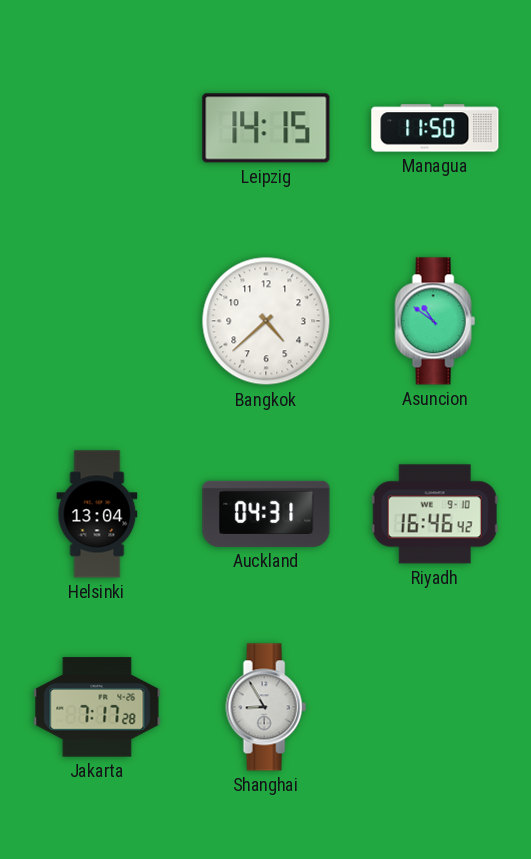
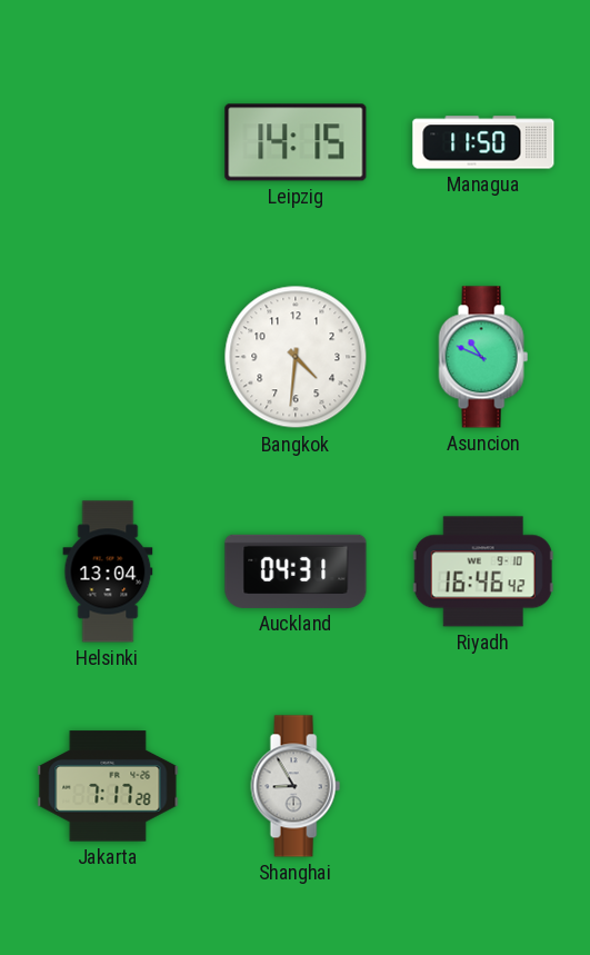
Bangkok: 4:38 -> 4:31
Asuncion: 10:51 -> 10:49
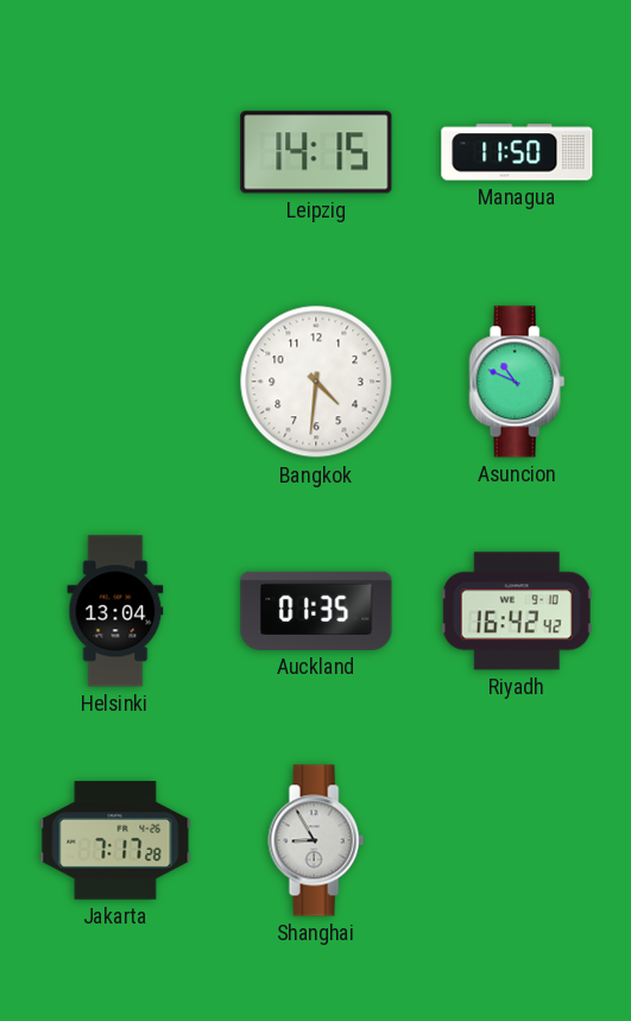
Auckland: 04:31 -> 01:35
Riyadh: 16:46 -> 16:42
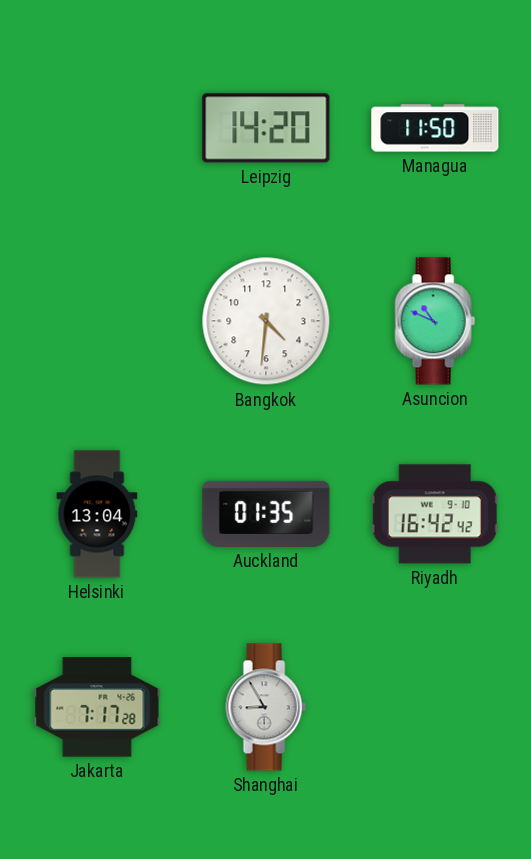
Leipzig: 14:15 -> 14:20
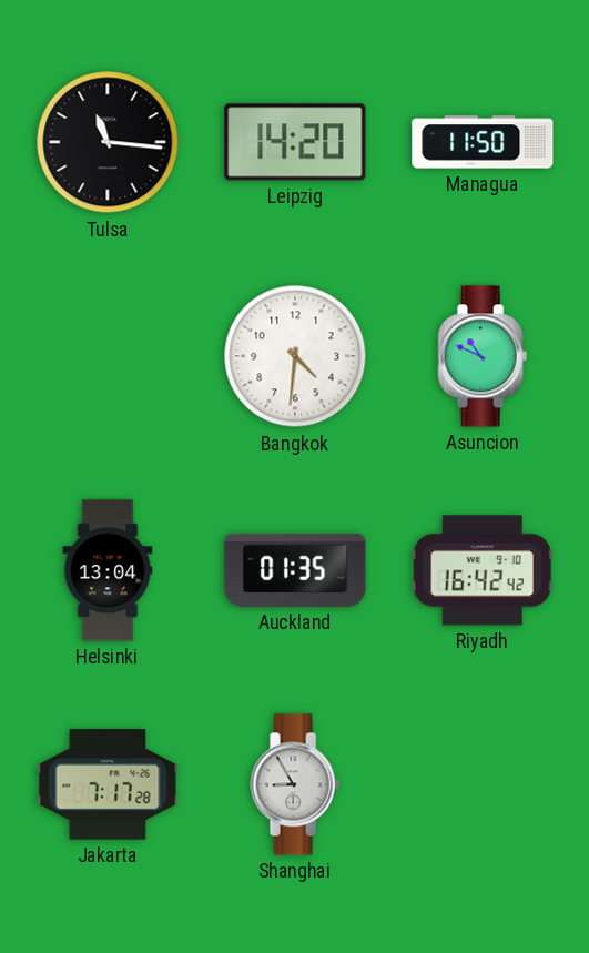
Tulsa: none -> 11:16
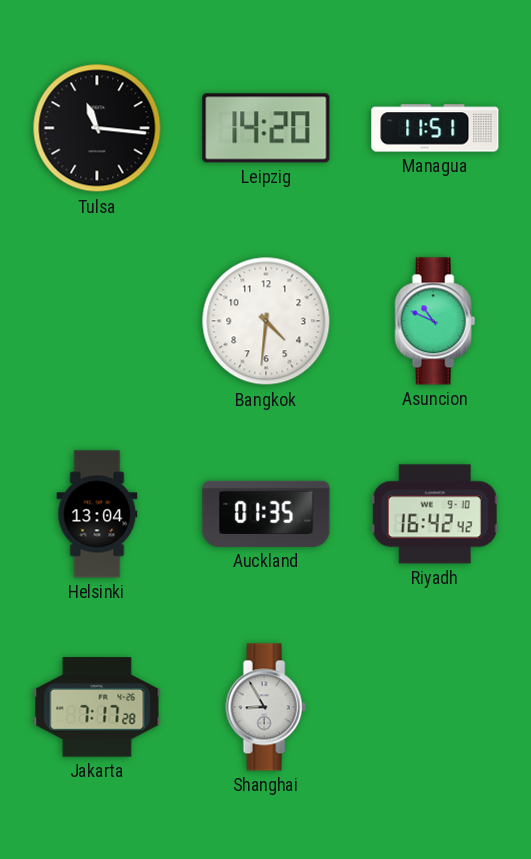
Managua: 11:50 -> 11:51
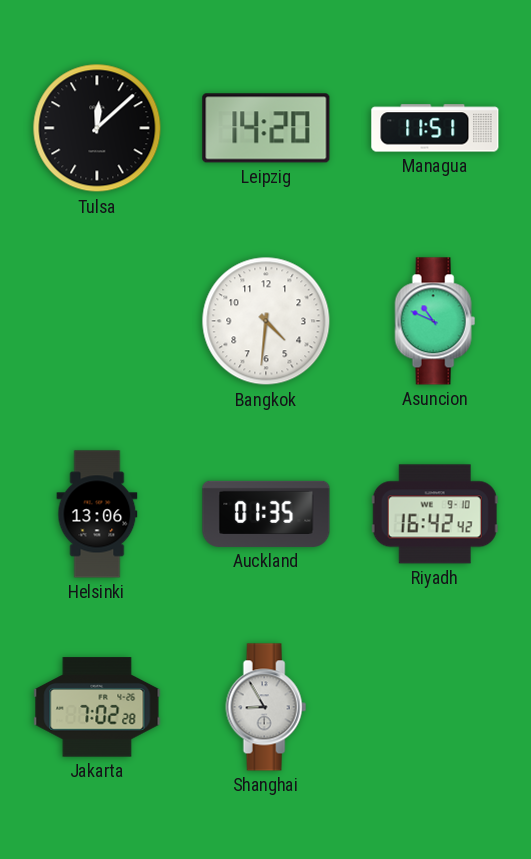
Tulsa: 11:16 -> 12:08
Helsinki: 13:04 -> 13:06
Jakarta: 7:17 -> 7:02
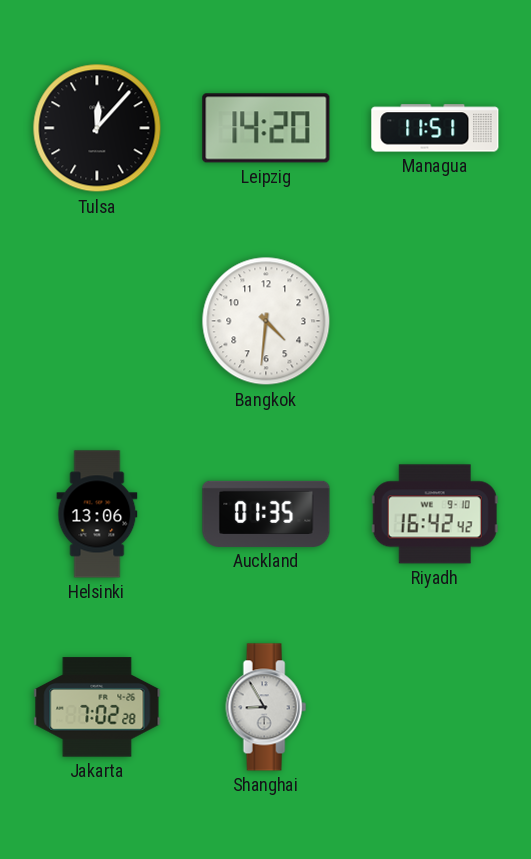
Tulsa: 12:08 -> 12:07
Asuncion: 10:49 -> none
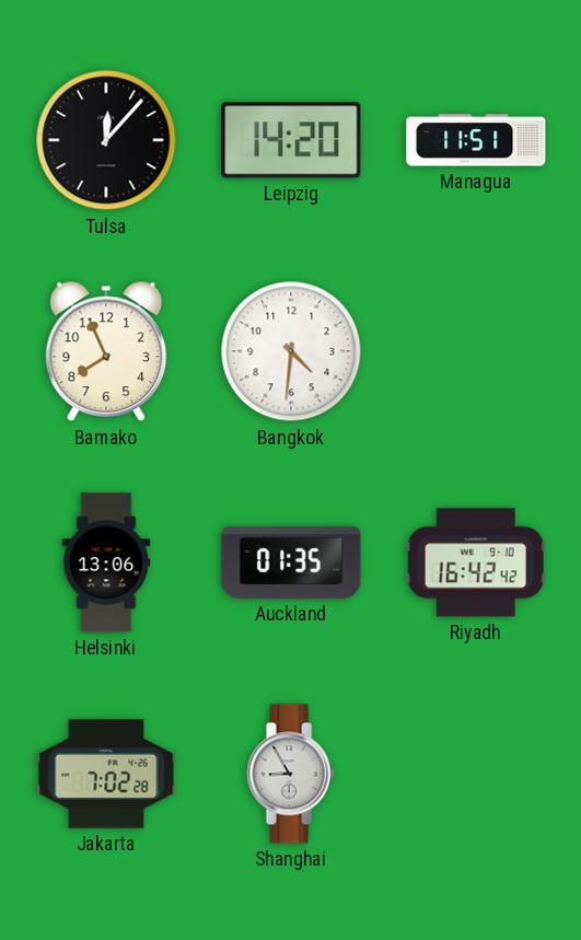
Bamako: none -> 7:56
